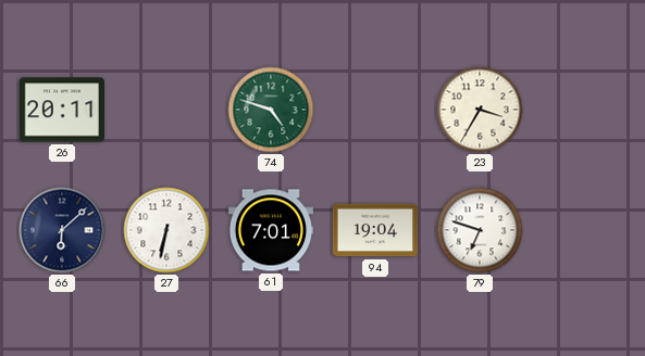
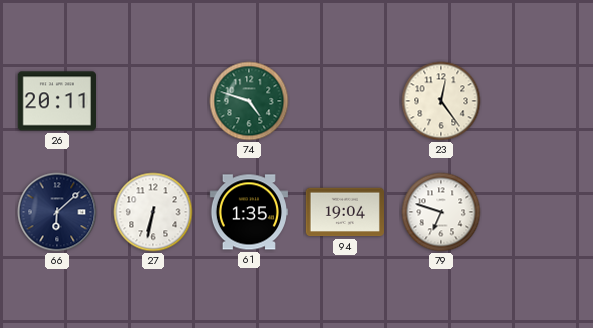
23: 3:35 -> 12:24
61: 7:01 -> 1:35
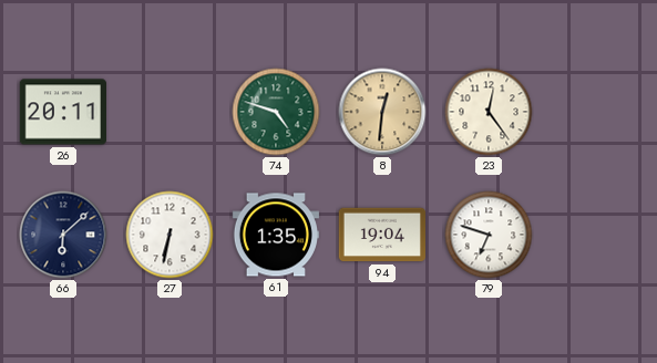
8: none -> 12:31
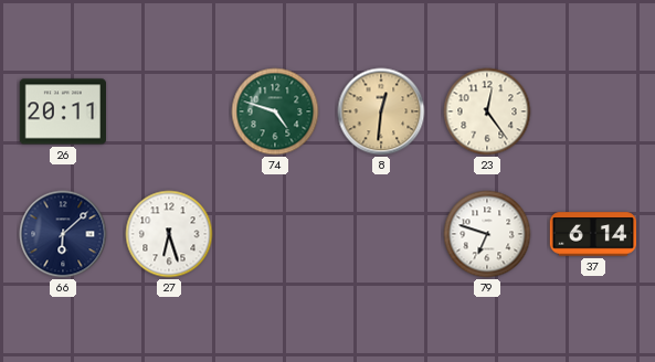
27: 6:32 -> 6:27
61: 1:35 -> none
94: 19:04 -> none
37: none -> 6:14
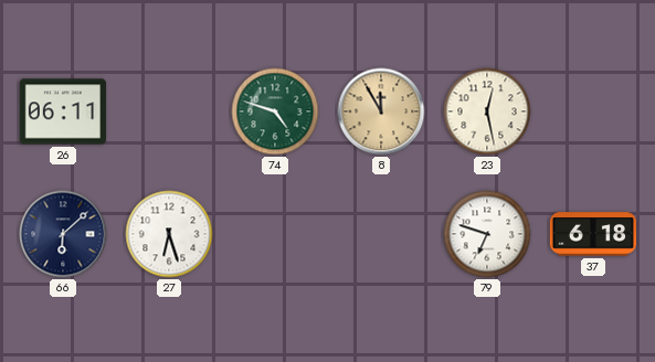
26: 20:11 -> 06:11
8: 12:31 -> 11:55
23: 12:24 -> 12:28
37: 6:14 -> 6:18
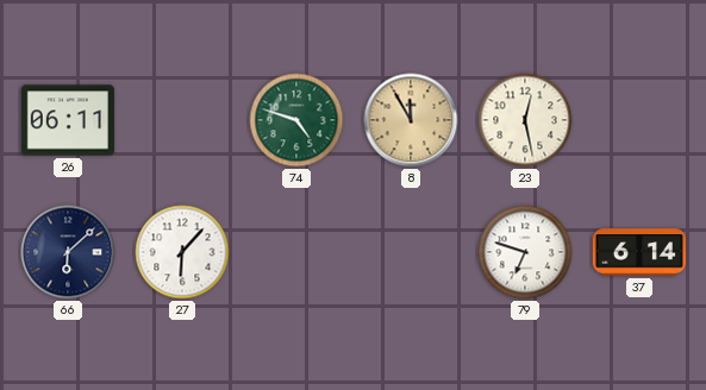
27: 6:27 -> 6:07
37: 6:18 -> 6:14
